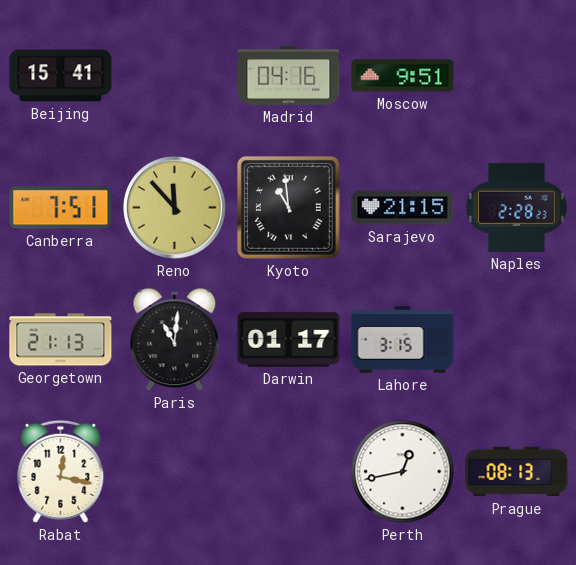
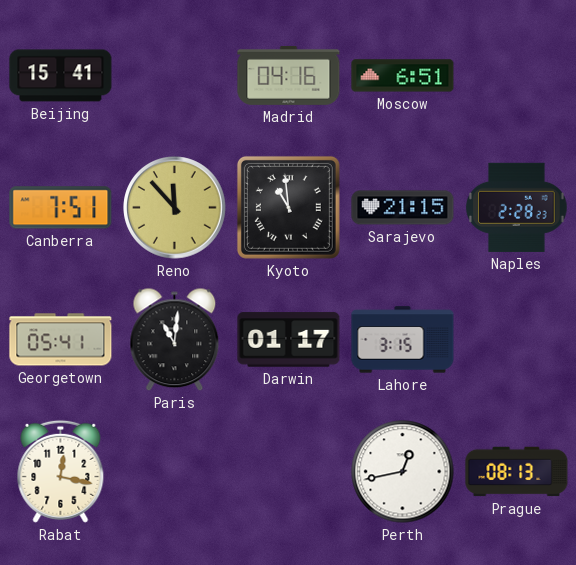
Moscow: 9:51 -> 6:51
Georgetown: 21:13 -> 05:41
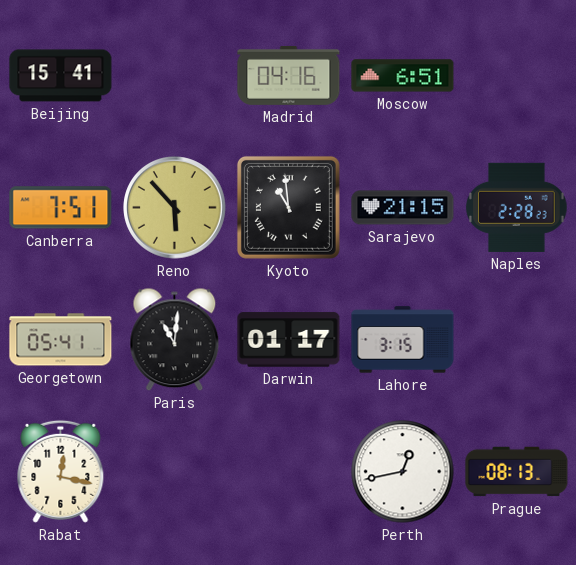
Reno: 11:53 -> 5:53
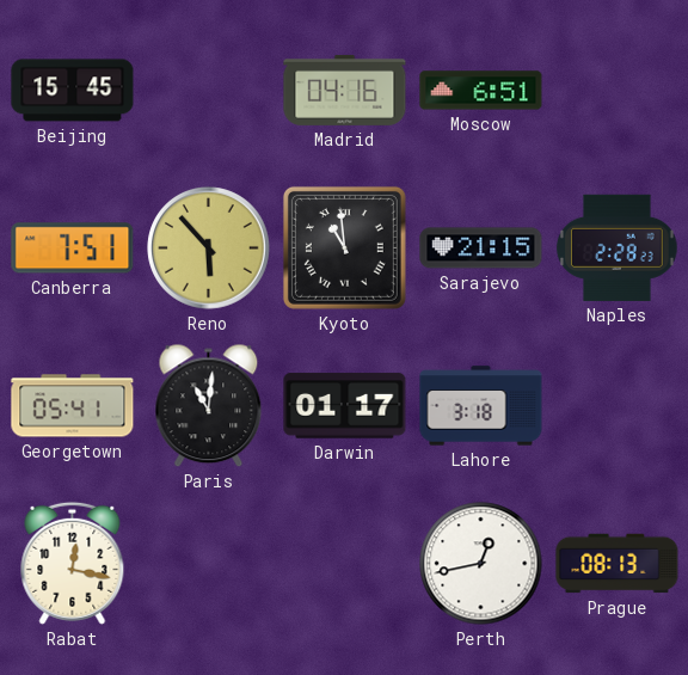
Beijing: 15:41 -> 15:45
Lahore: 3:15 -> 3:18
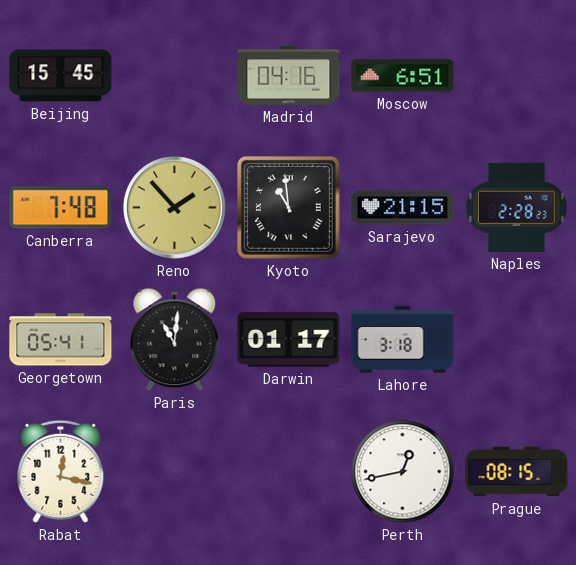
Canberra: 7:51 -> 7:48
Reno: 5:53 -> 1:53
Prague: 08:13 -> 08:15
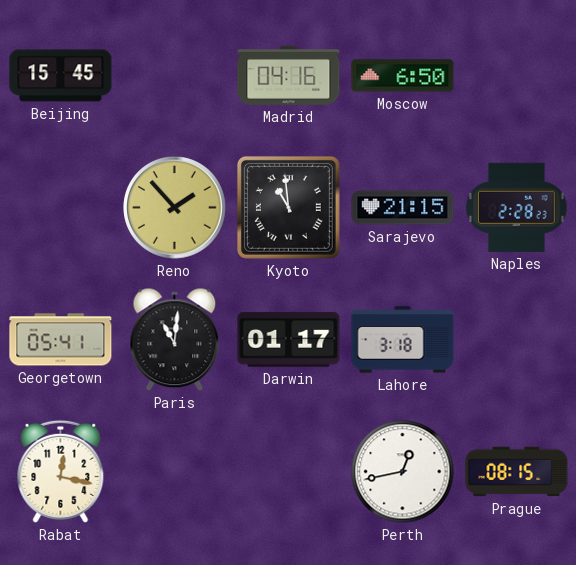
Moscow: 6:51 -> 6:50
Canberra: 7:48 -> none
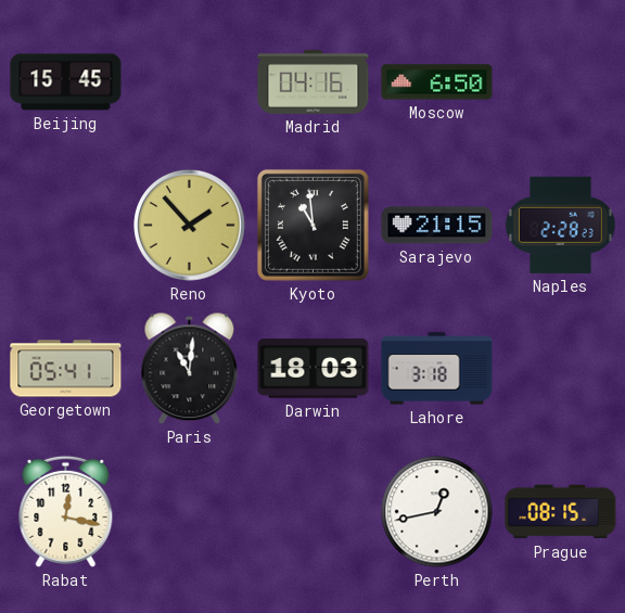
Darwin: 01:17 -> 18:03
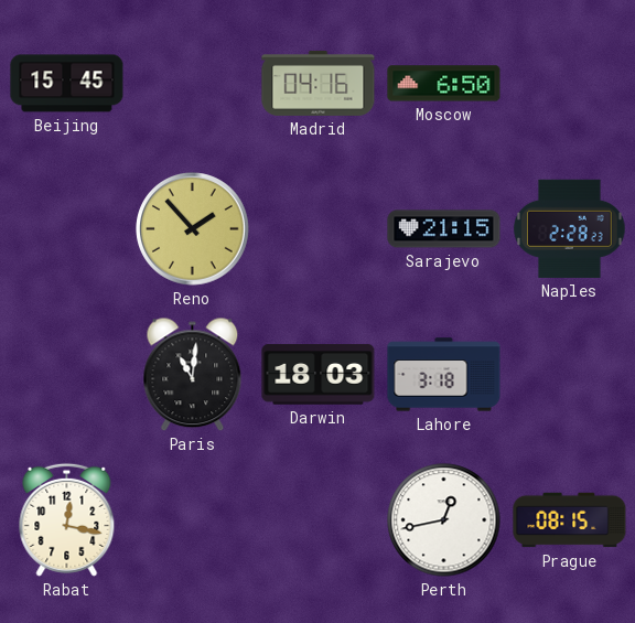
Kyoto: 10:59 -> none
Georgetown: 05:41 -> none
